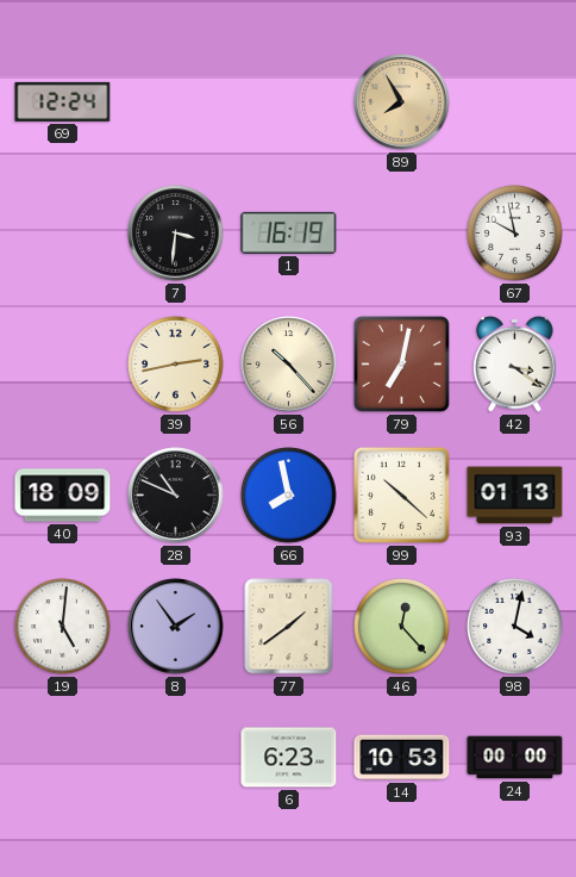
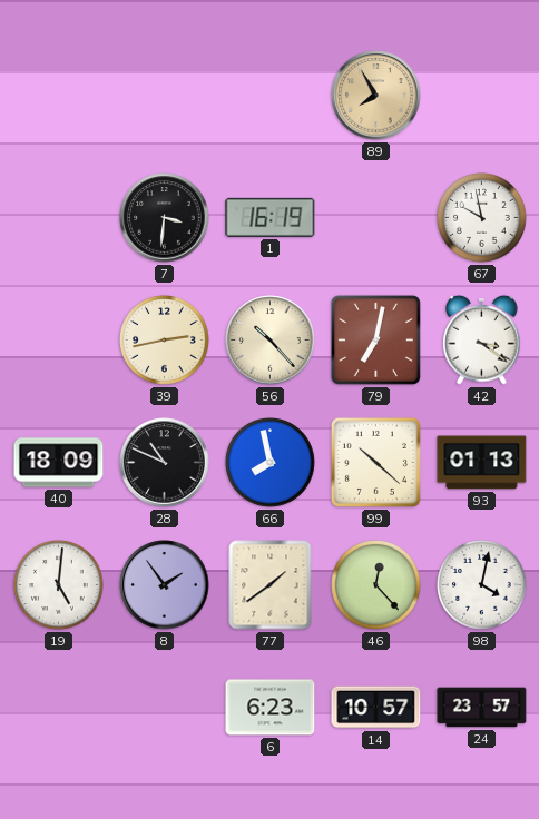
69: 12:24 -> none
14: 10:53 -> 10:57
24: 00:00 -> 23:57
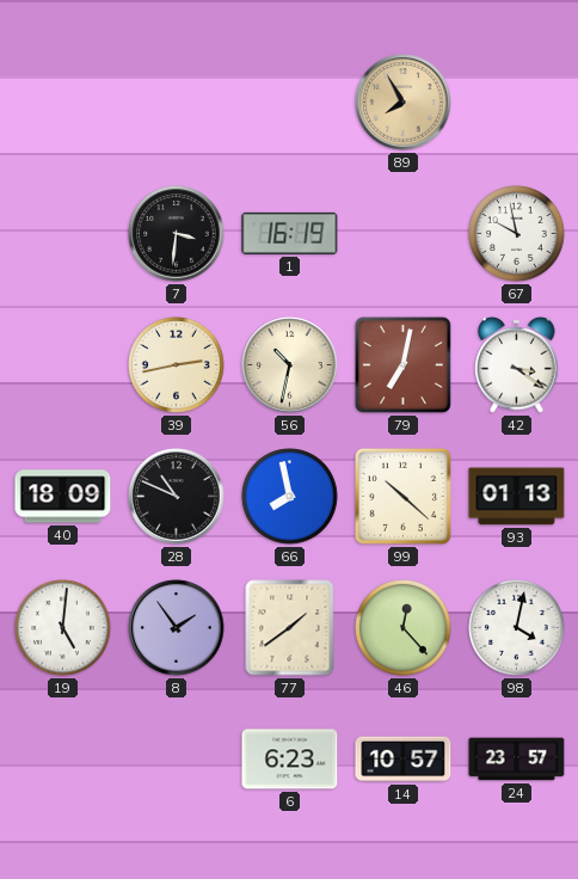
56: 10:23 -> 10:32
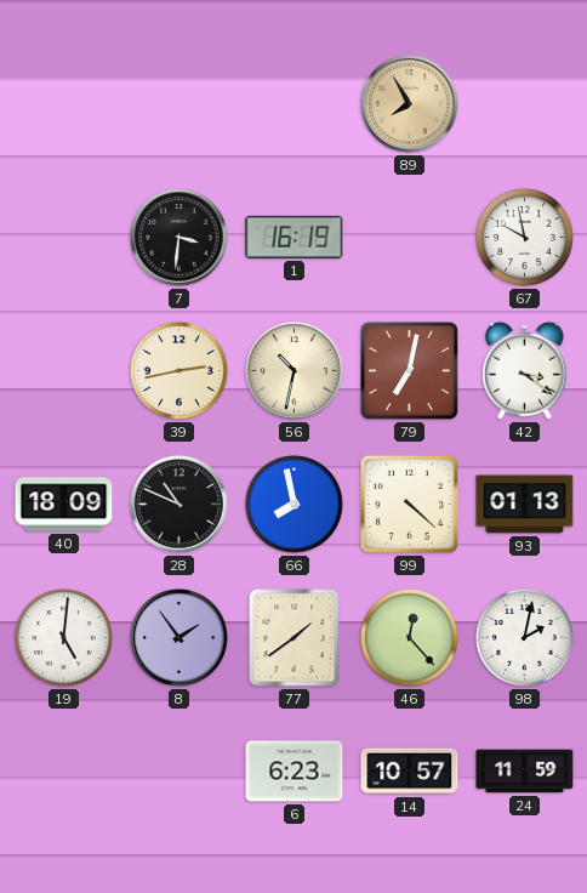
99: 10:22 -> 4:22
98: 4:02 -> 2:02
24: 23:57 -> 11:59
